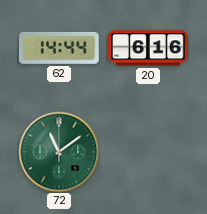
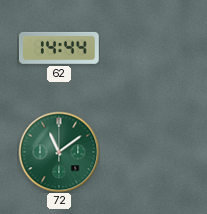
20: 6:16 -> none
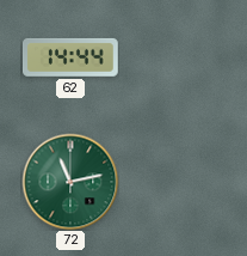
72: 11:09 -> 11:13
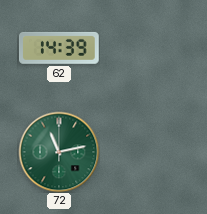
62: 14:44 -> 14:39
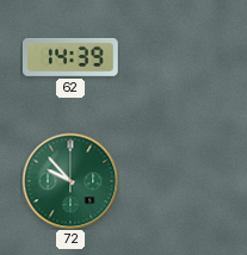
72: 11:13 -> 9:53
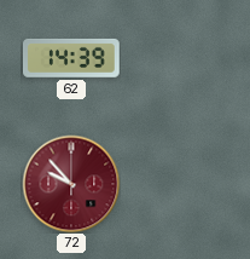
72 dial: green -> burgundy
